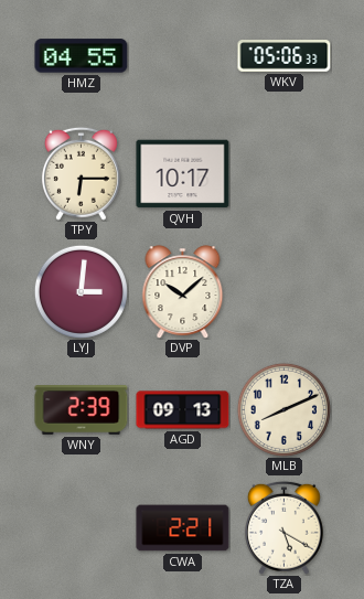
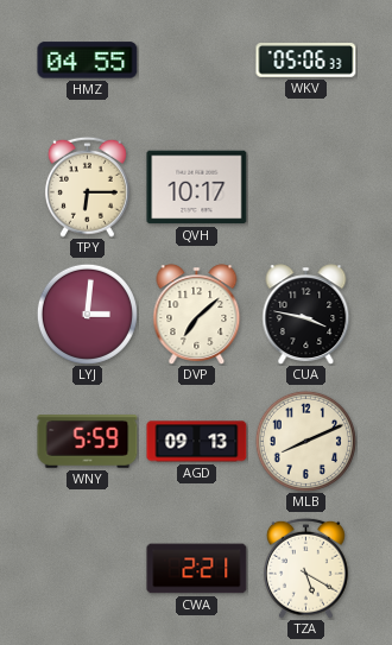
DVP: 10:08 -> 7:08
CUA: none -> 3:47
WNY: 2:39 -> 5:59
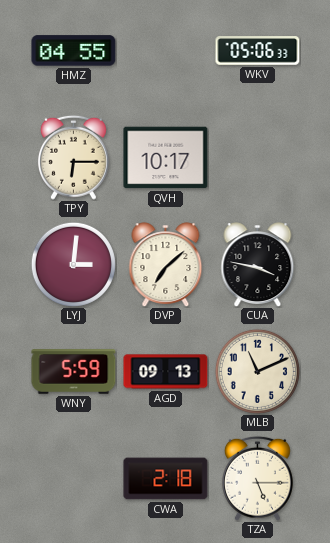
MLB: 8:11 -> 11:11
CWA: 2:21 -> 2:18
TZA: 5:20 -> 5:15
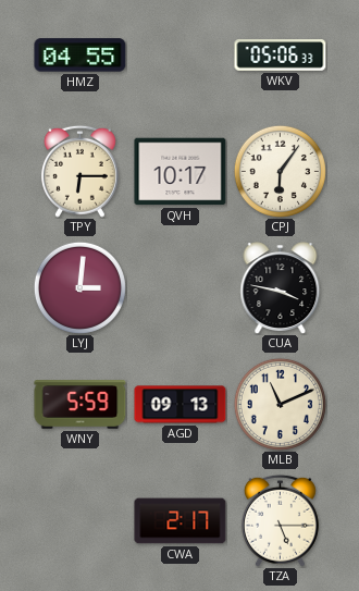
CPJ: none -> 6:06
DVP: 7:08 -> none
CWA: 2:18 -> 2:17
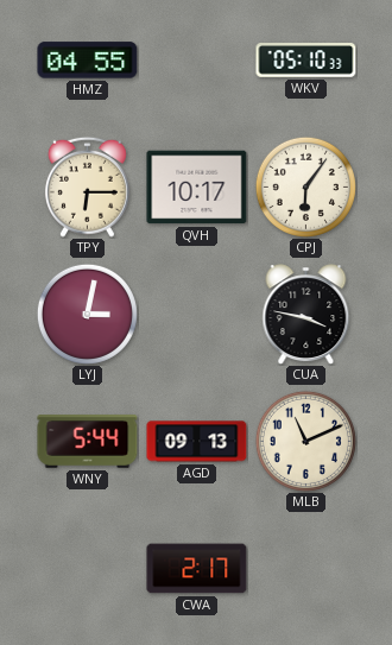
WKV: 05:06 -> 05:10
LYJ: 3:01 -> 3:02
WNY: 5:59 -> 5:44
TZA: 5:15 -> none
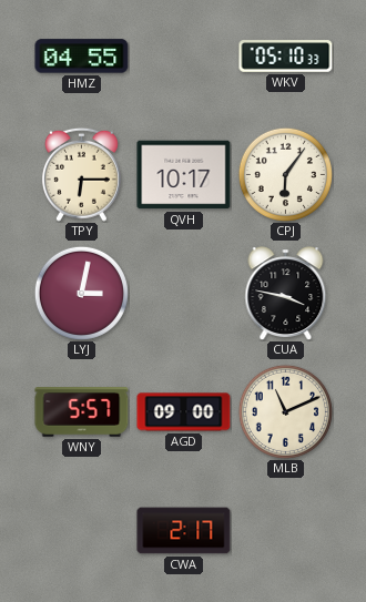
WNY: 5:44 -> 5:57
AGD: 09:13 -> 09:00
